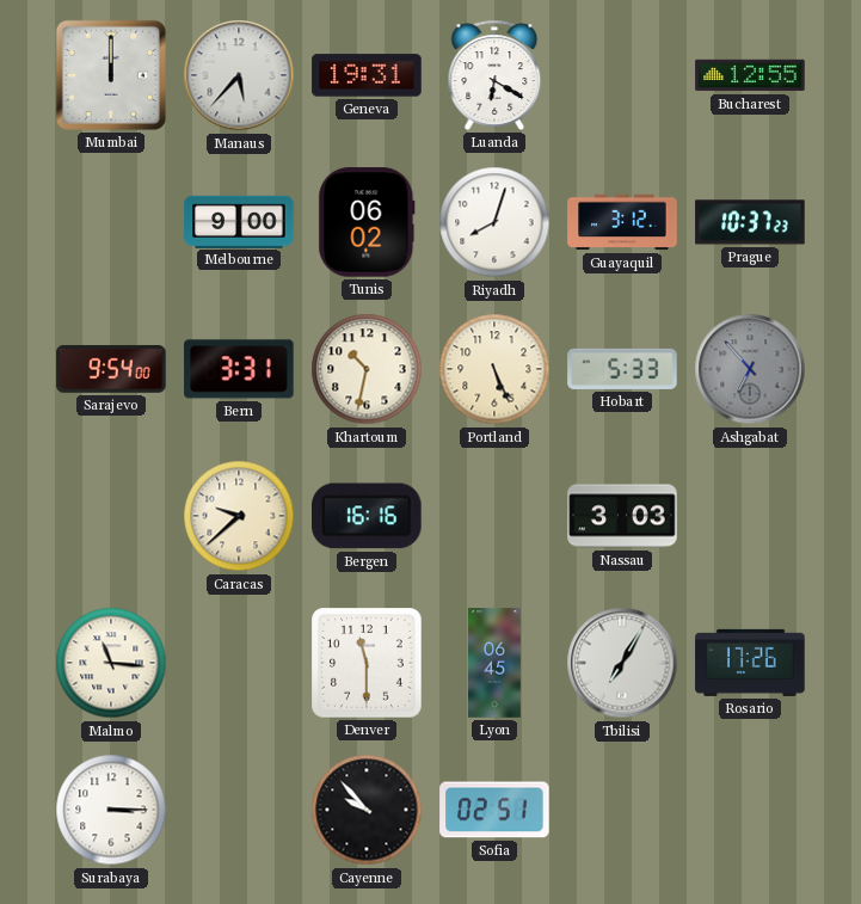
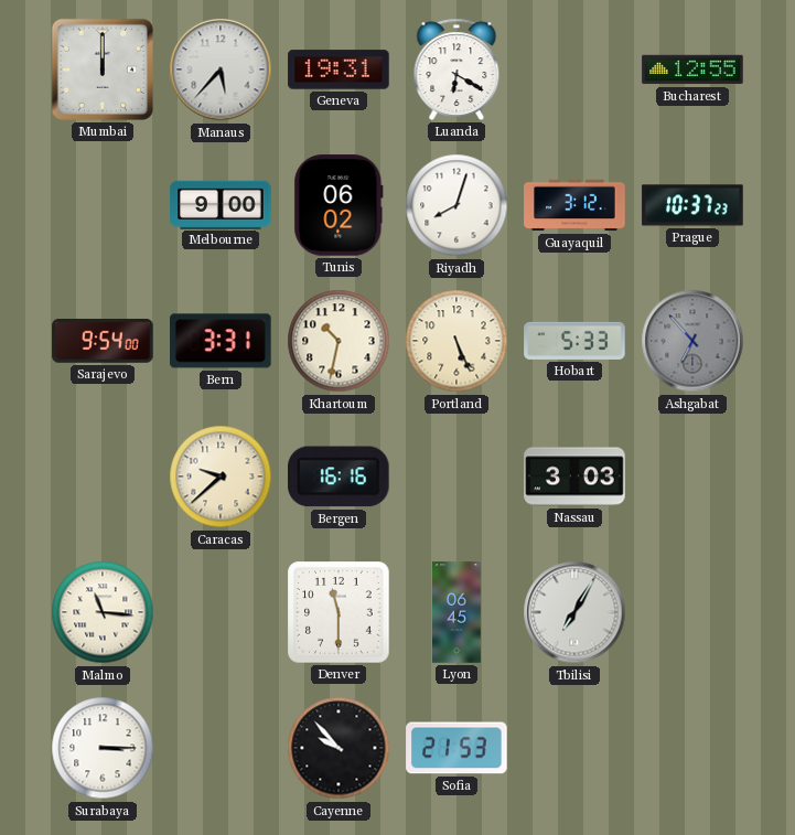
Rosario: 17:26 -> none
Sofia: 02:51 -> 21:53
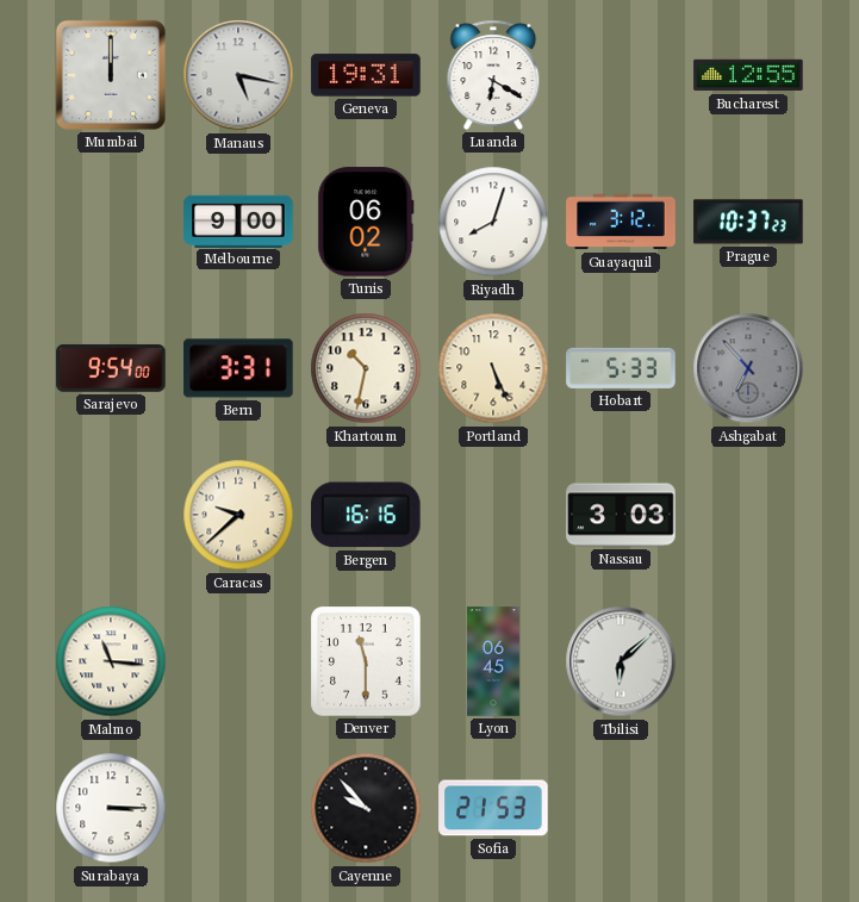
Manaus: 5:37 -> 5:17
Tbilisi: 7:05 -> 6:08
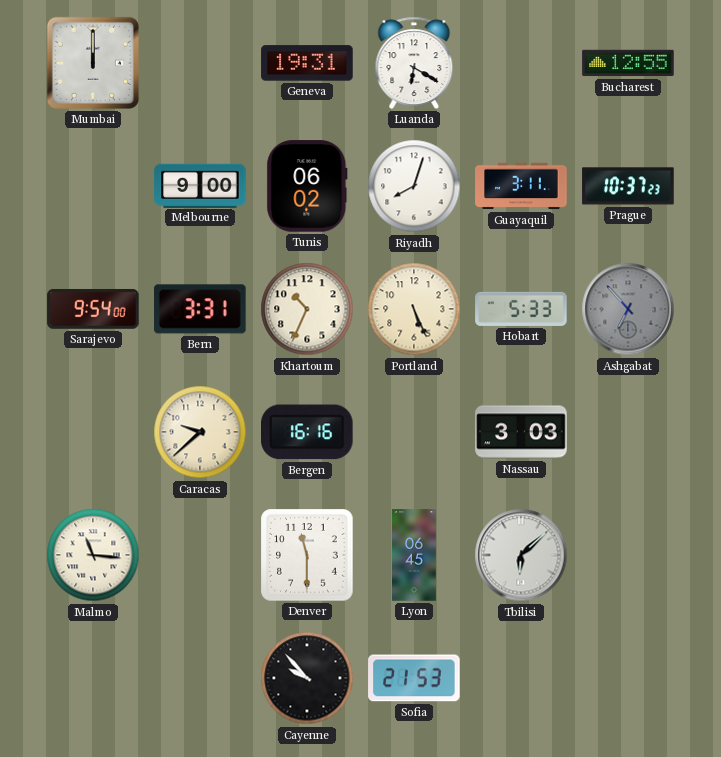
Manaus: 5:17 -> none
Guayaquil: 3:12 -> 3:11
Khartoum: 10:32 -> 10:34
Surabaya: 3:15 -> none
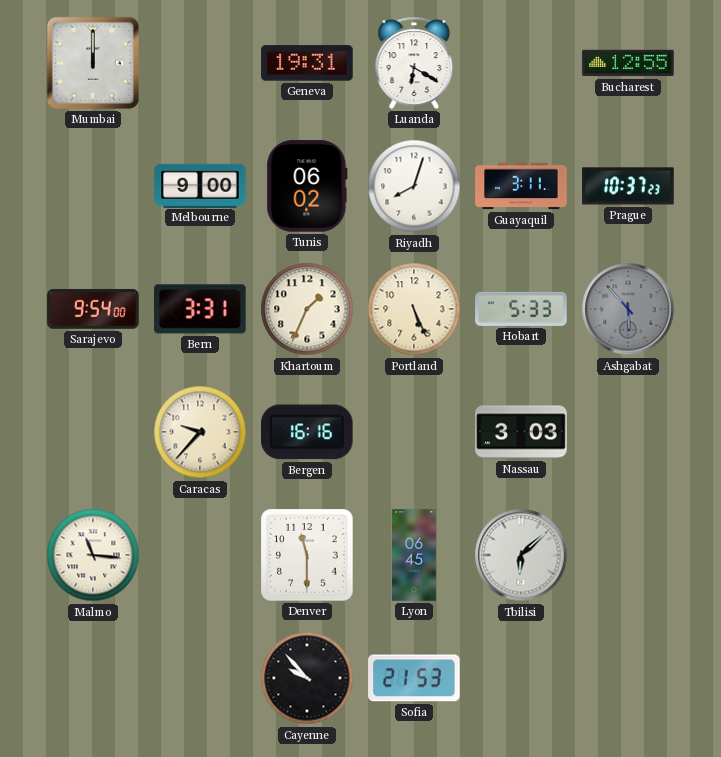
Khartoum: 10:34 -> 1:34
Ashgabat: 6:53 -> 5:53
Caracas: 9:38 -> 9:37
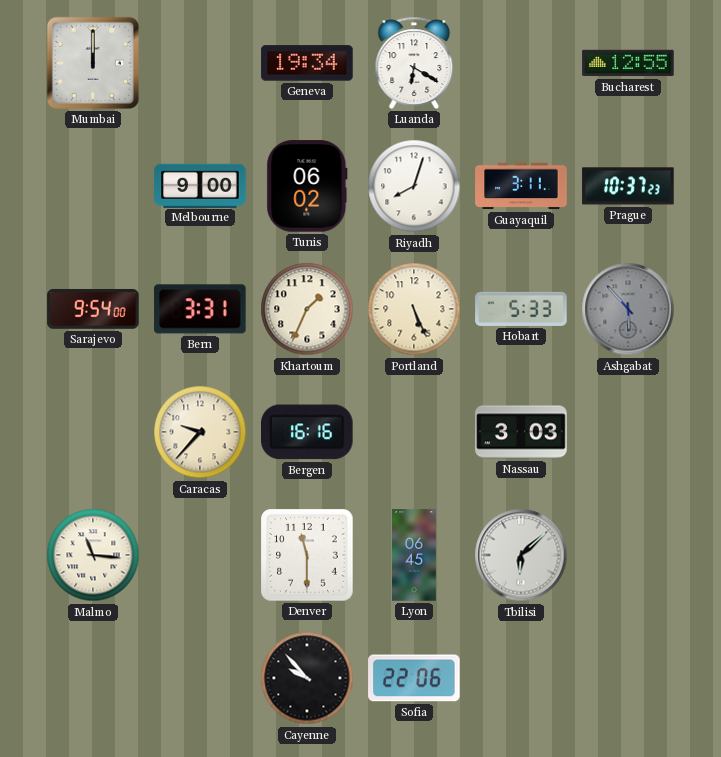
Geneva: 19:31 -> 19:34
Sofia: 21:53 -> 22:06
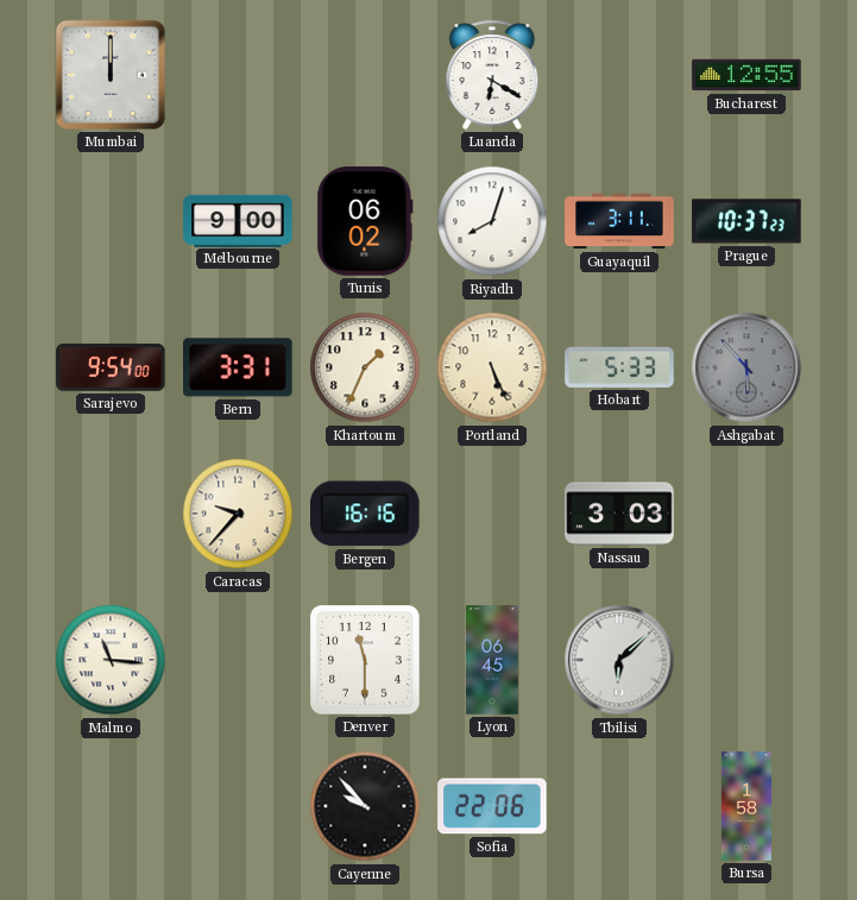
Geneva: 19:34 -> none
Bursa: none -> 1:58
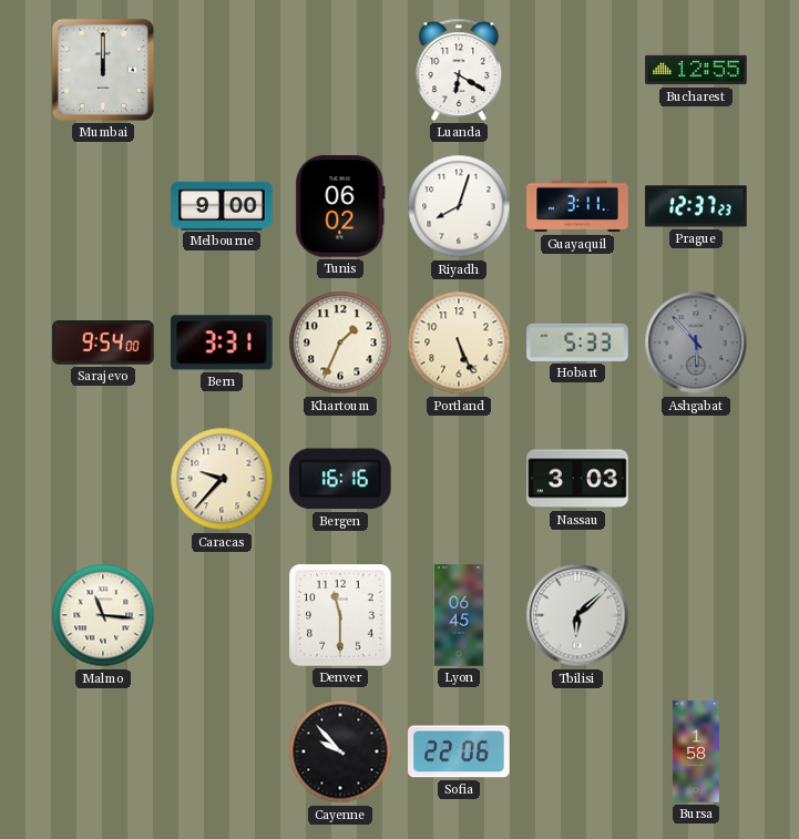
Prague: 10:37 -> 12:37
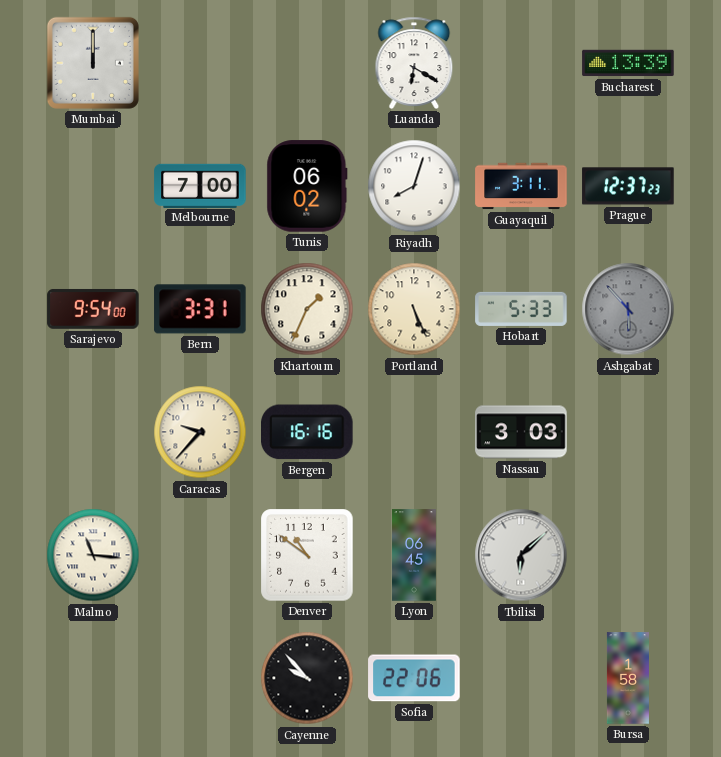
Bucharest: 12:55 -> 13:39
Melbourne: 9:00 -> 7:00
Denver: 11:30 -> 10:51
